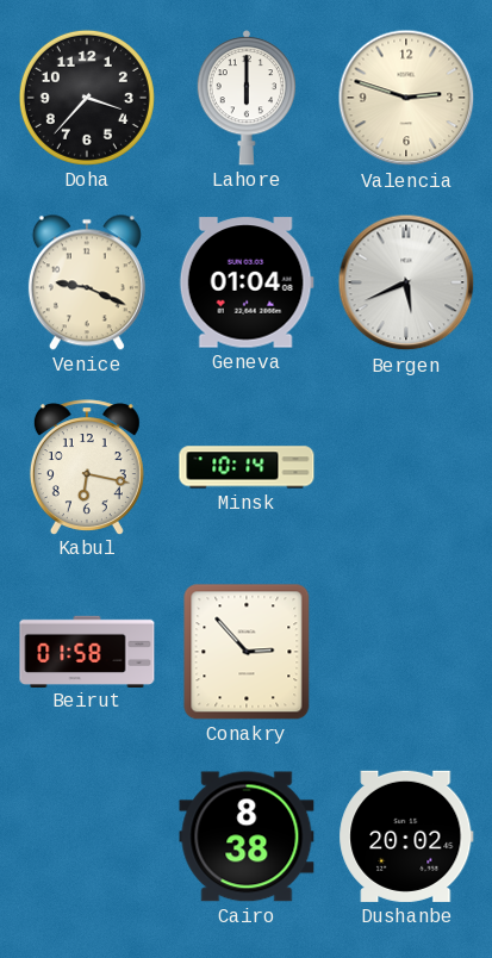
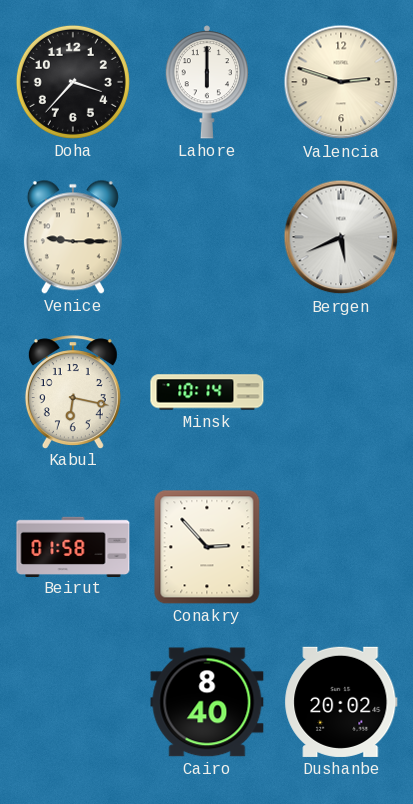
Venice: 9:19 -> 9:15
Geneva: 01:04 -> none
Cairo: 8:38 -> 8:40
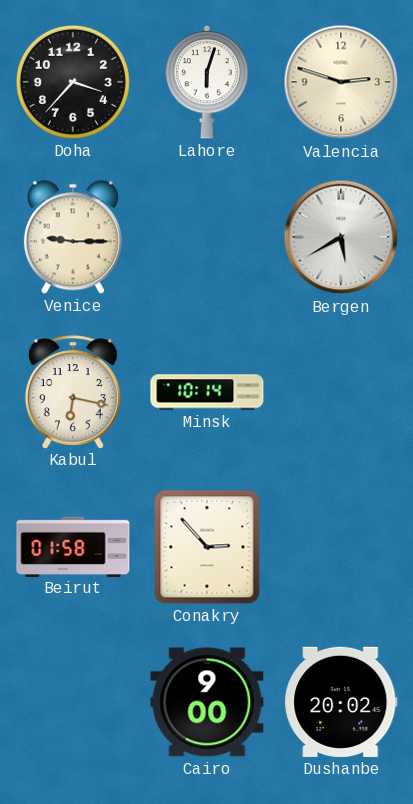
Lahore: 6:00 -> 6:03
Bergen: 5:41 -> 5:40
Cairo: 8:40 -> 9:00
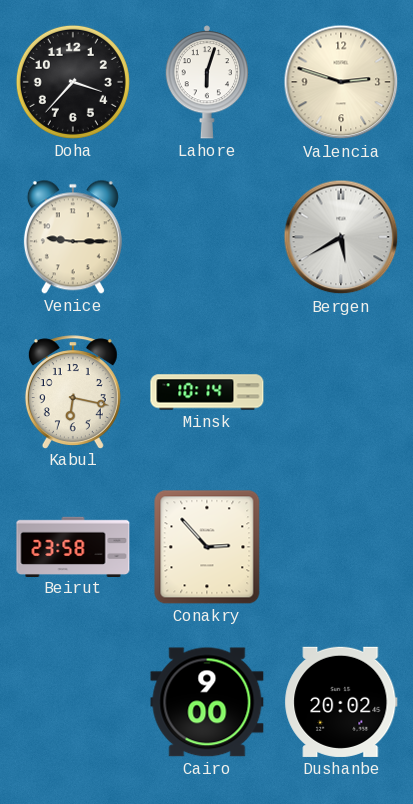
Beirut: 01:58 -> 23:58
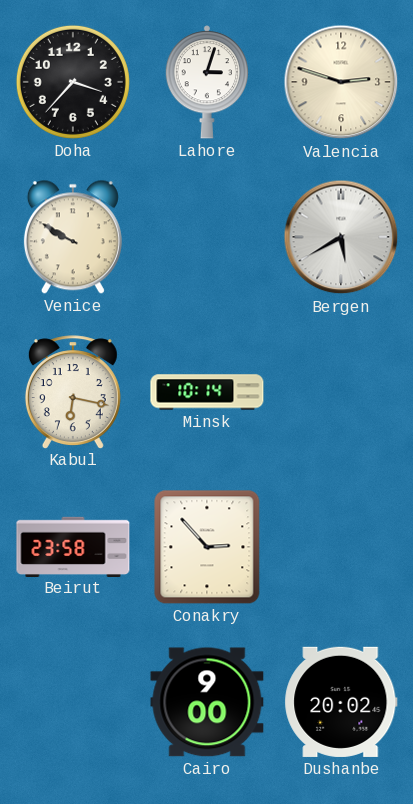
Lahore: 6:03 -> 3:03
Venice: 9:15 -> 9:50
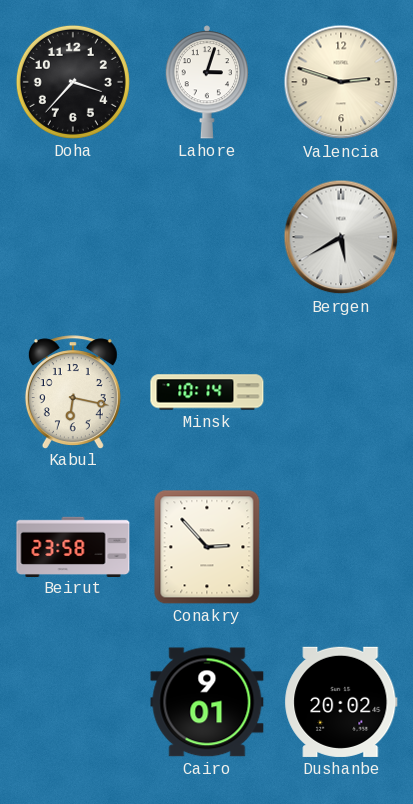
Venice: 9:50 -> none
Cairo: 9:00 -> 9:01
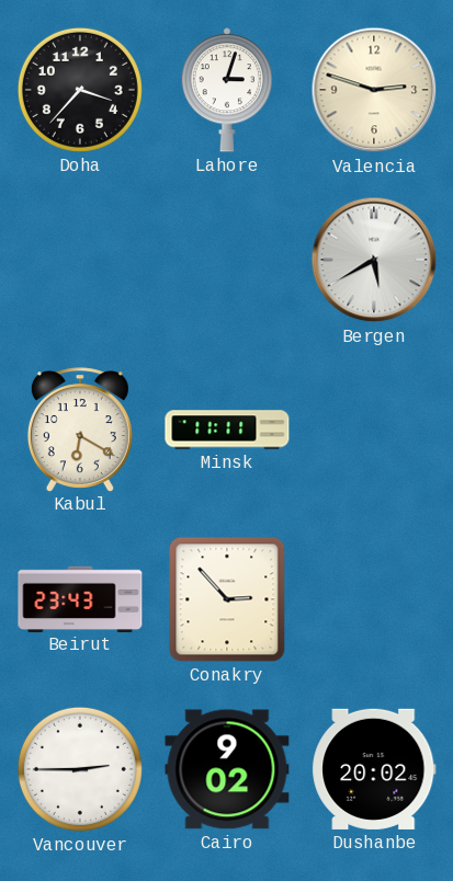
Kabul: 6:17 -> 6:20
Minsk: 10:14 -> 11:11
Beirut: 23:58 -> 23:43
Vancouver: none -> 2:45
Cairo: 9:01 -> 9:02
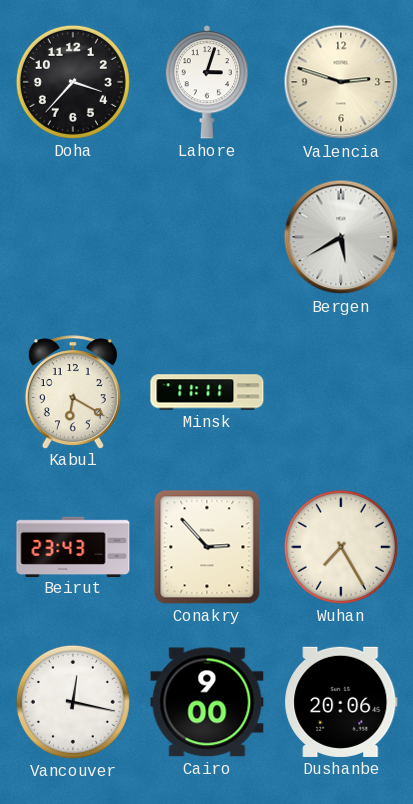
Wuhan: none -> 7:25
Vancouver: 2:45 -> 12:17
Cairo: 9:02 -> 9:00
Dushanbe: 20:02 -> 20:06
